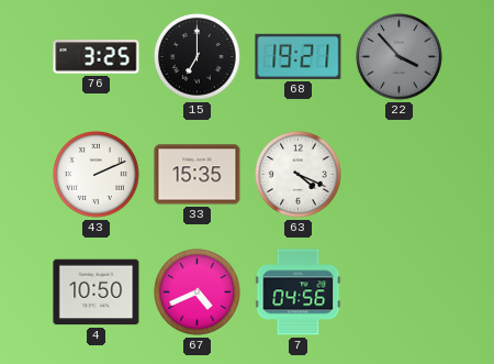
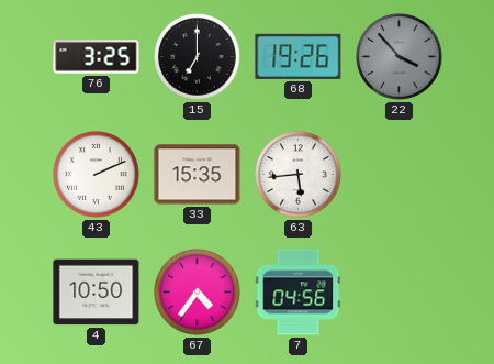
68: 19:21 -> 19:26
63: 4:19 -> 5:44
67: 4:41 -> 4:36
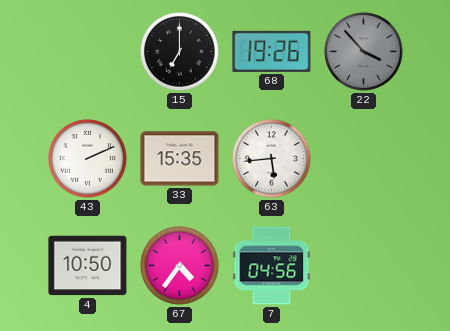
76: 3:25 -> none
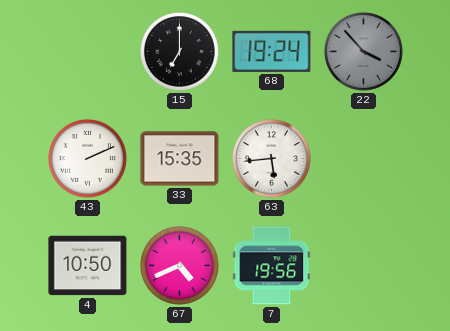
68: 19:26 -> 19:24
67: 4:36 -> 4:41
7: 04:56 -> 19:56
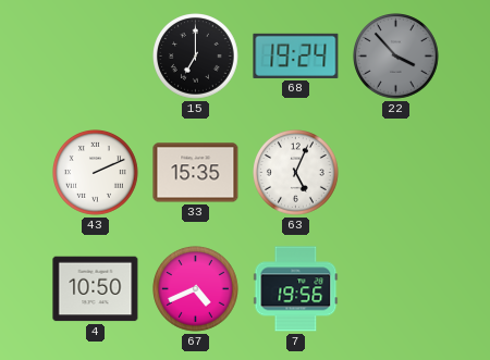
63: 5:44 -> 5:04
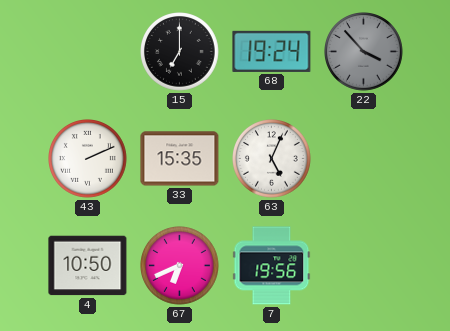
67: 4:41 -> 6:41
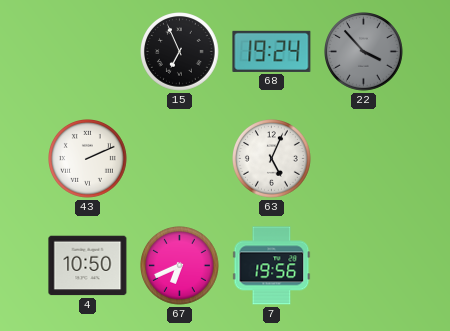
15: 7:00 -> 6:56
33: 15:35 -> none
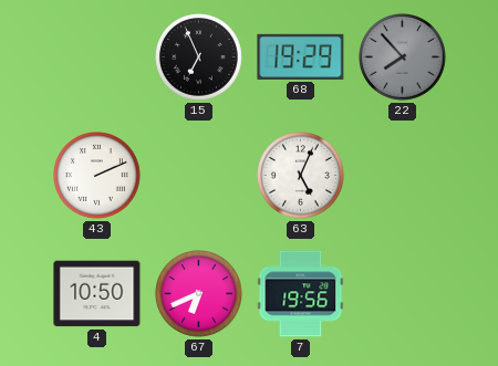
68: 19:24 -> 19:29
22: 3:53 -> 7:53
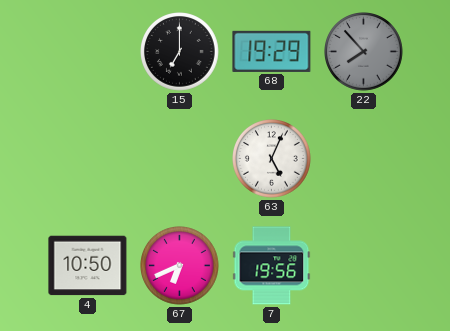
15: 6:56 -> 7:00
43: 2:11 -> none
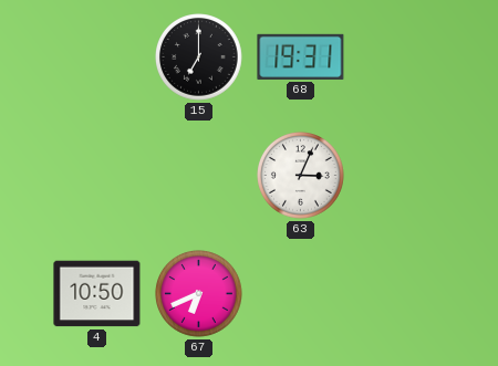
68: 19:29 -> 19:31
22: 7:53 -> none
63: 5:04 -> 3:04
7: 19:56 -> none
